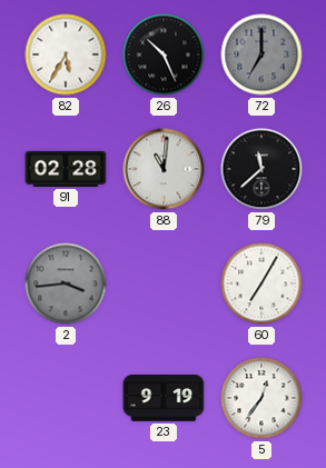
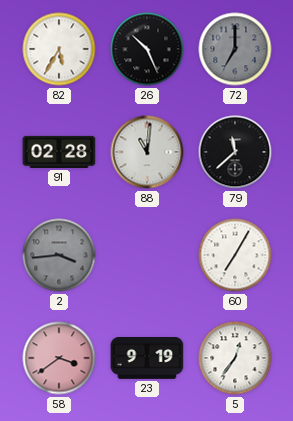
58: none -> 3:39
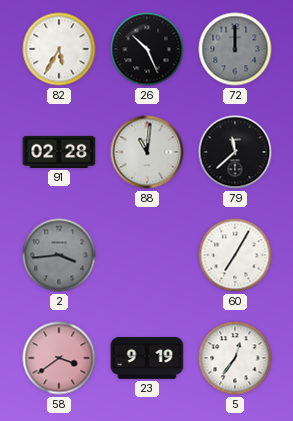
72: 7:00 -> 12:00
